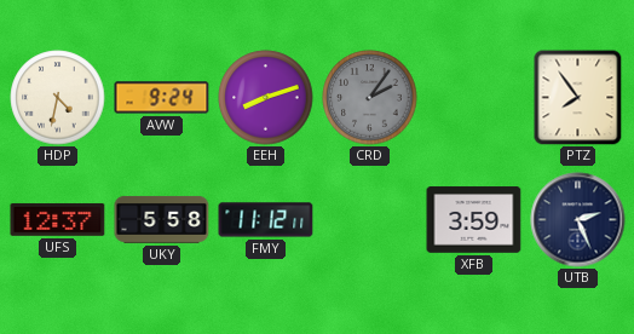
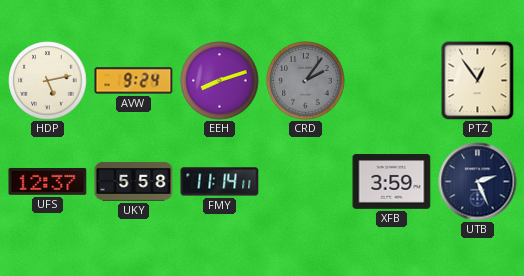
HDP: 4:32 -> 5:13
PTZ: 7:54 -> 12:54
FMY: 11:12 -> 11:14
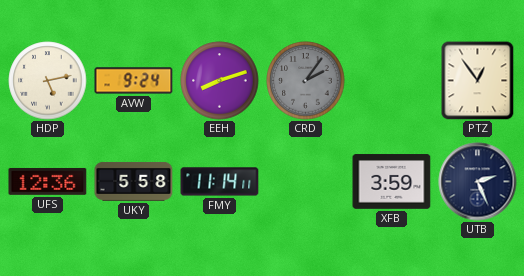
UFS: 12:37 -> 12:36
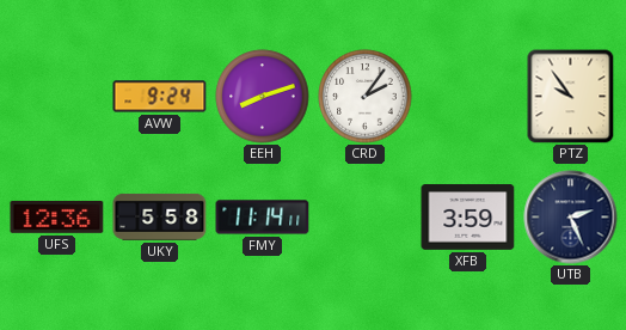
HDP: 5:13 -> none
CRD dial: grey -> white
PTZ: 12:54 -> 9:54
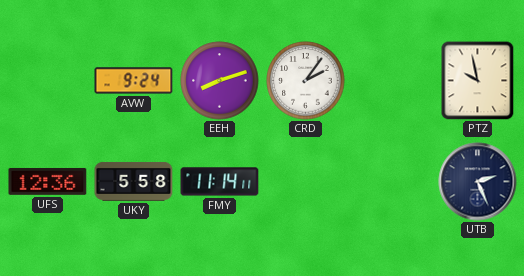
PTZ: 9:54 -> 9:58
XFB: 3:59 -> none
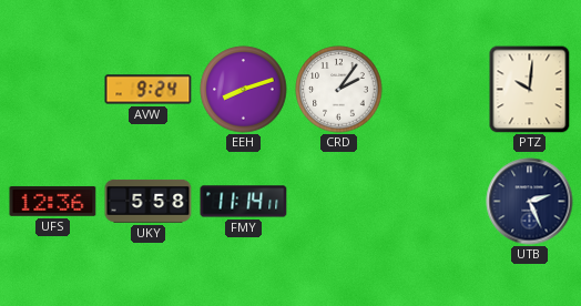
PTZ: 9:58 -> 10:01
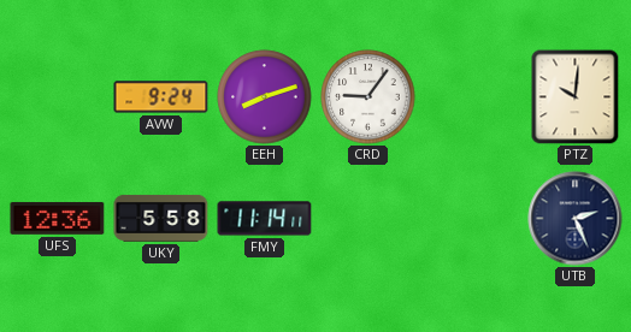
CRD: 2:06 -> 9:06
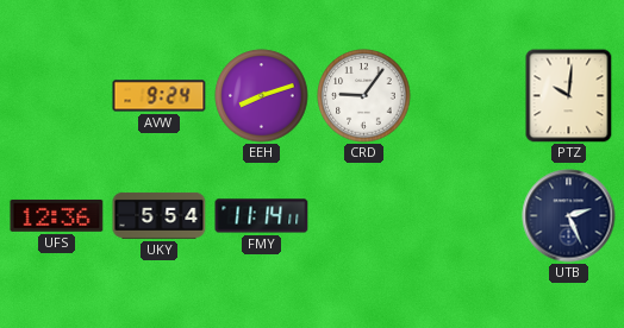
UKY: 5:58 -> 5:54
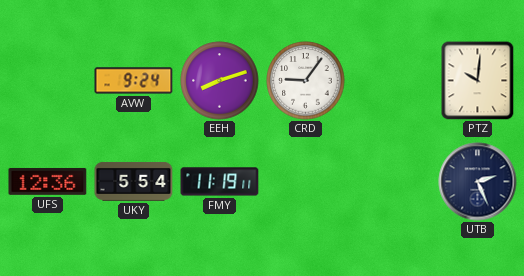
FMY: 11:14 -> 11:19
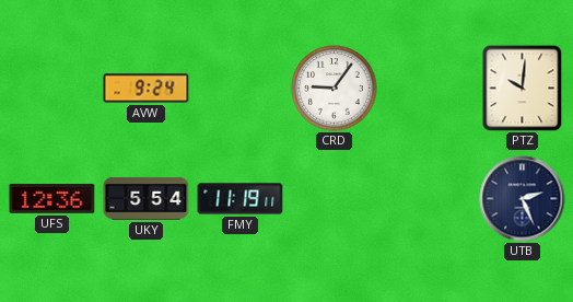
EEH: 8:12 -> none
